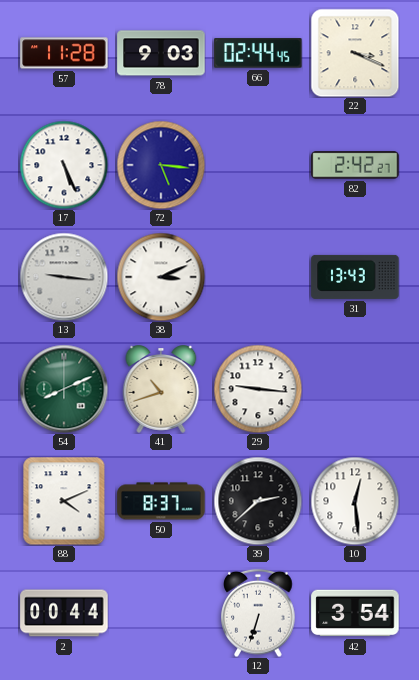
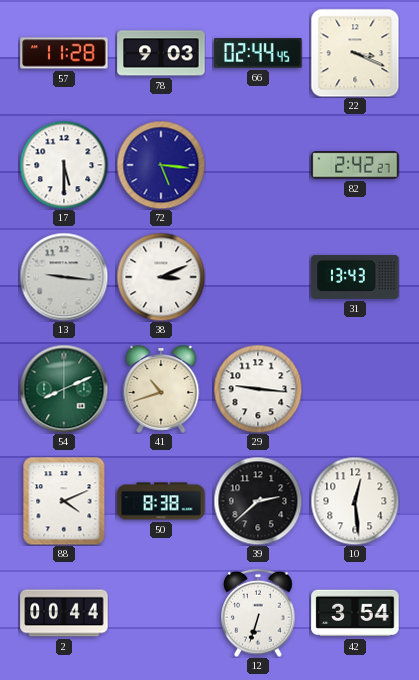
17: 5:26 -> 5:30
50: 8:37 -> 8:38
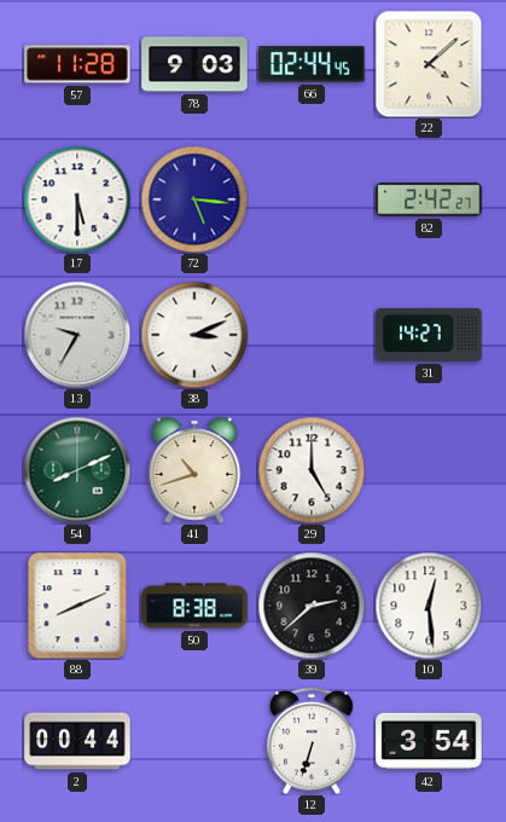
22: 3:19 -> 4:08
13: 9:16 -> 9:35
31: 13:43 -> 14:27
29: 9:16 -> 5:00
88: 4:11 -> 8:11
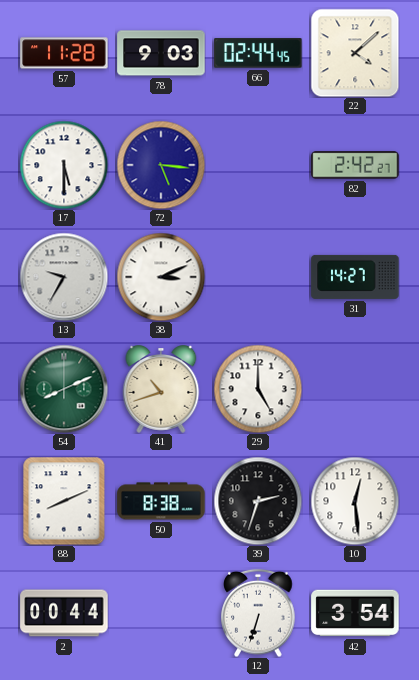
39: 2:38 -> 2:33
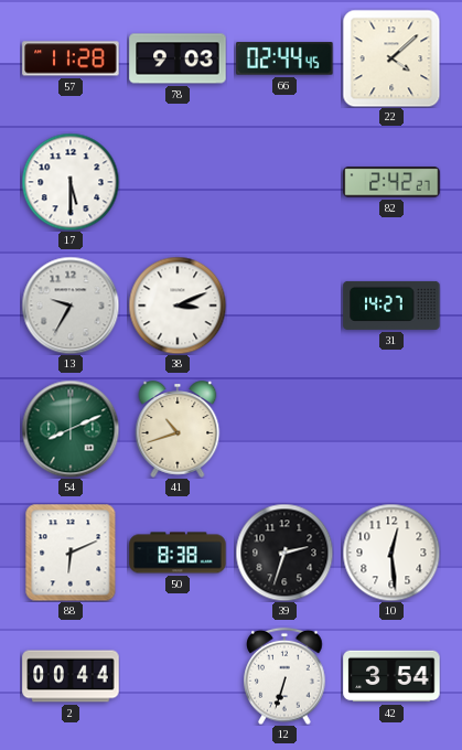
72: 5:16 -> none
29: 5:00 -> none
88: 8:11 -> 6:11
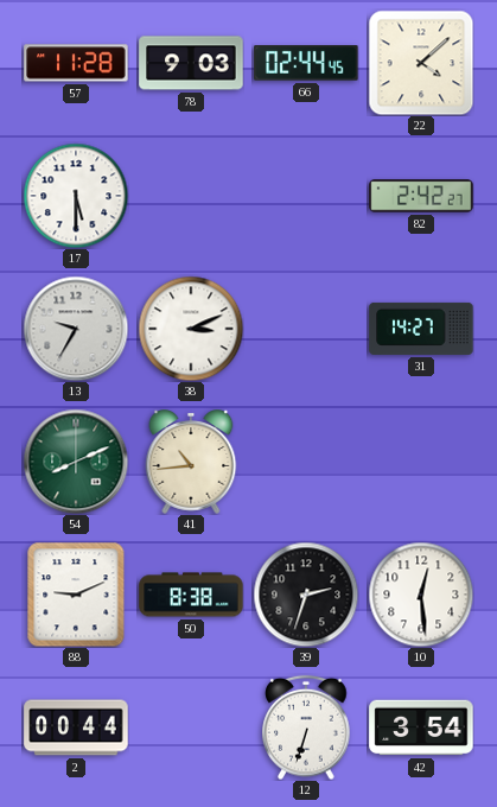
41: 10:42 -> 10:44
88: 6:11 -> 9:11
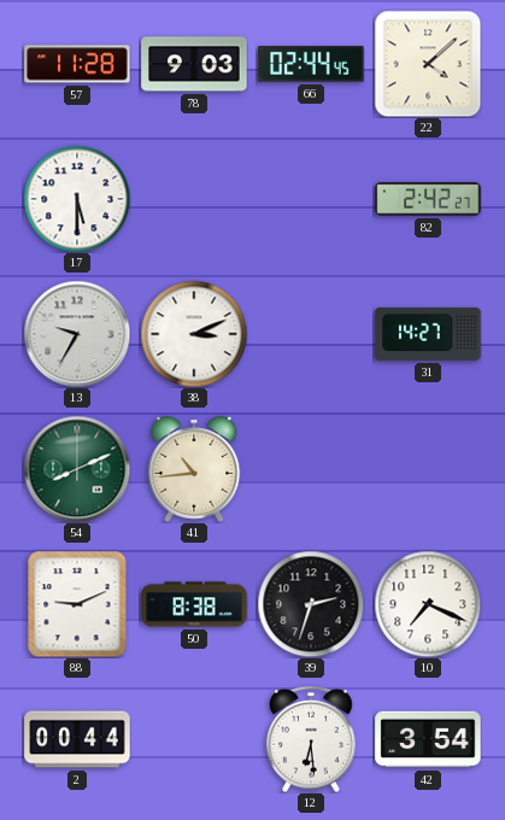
10: 12:29 -> 7:19
12: 6:33 -> 6:29
